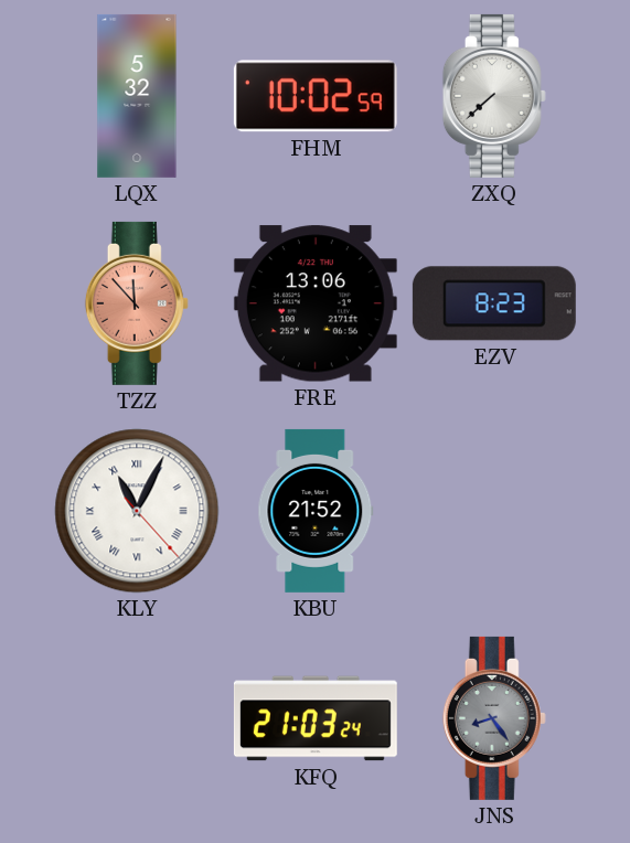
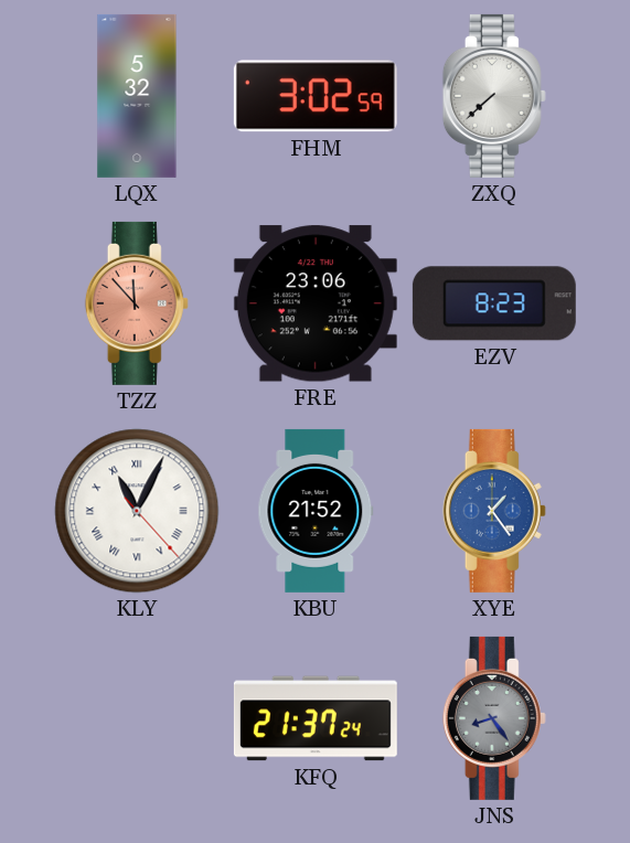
FHM: 10:02 -> 3:02
FRE: 13:06 -> 23:06
XYE: none -> 1:24
KFQ: 21:03 -> 21:37
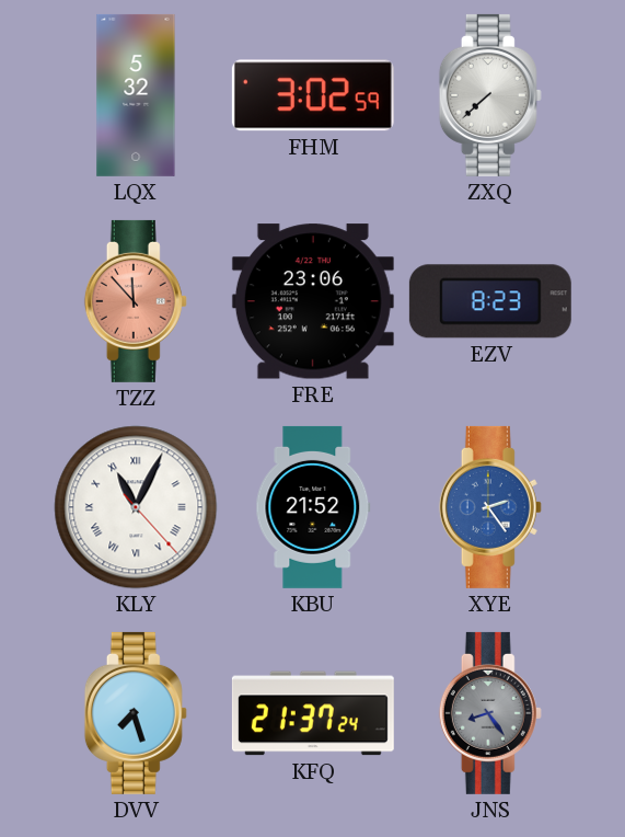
XYE: 1:24 -> 2:24
DVV: none -> 7:27
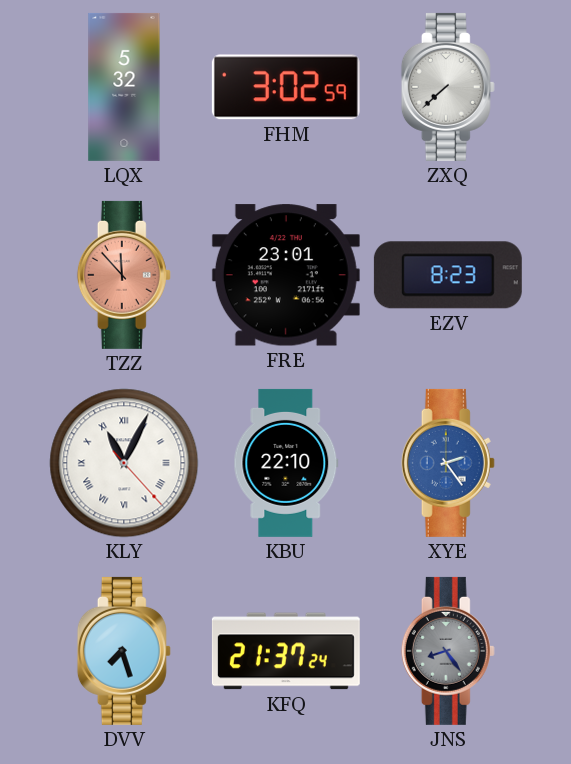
FRE: 23:06 -> 23:01
KBU: 21:52 -> 22:10
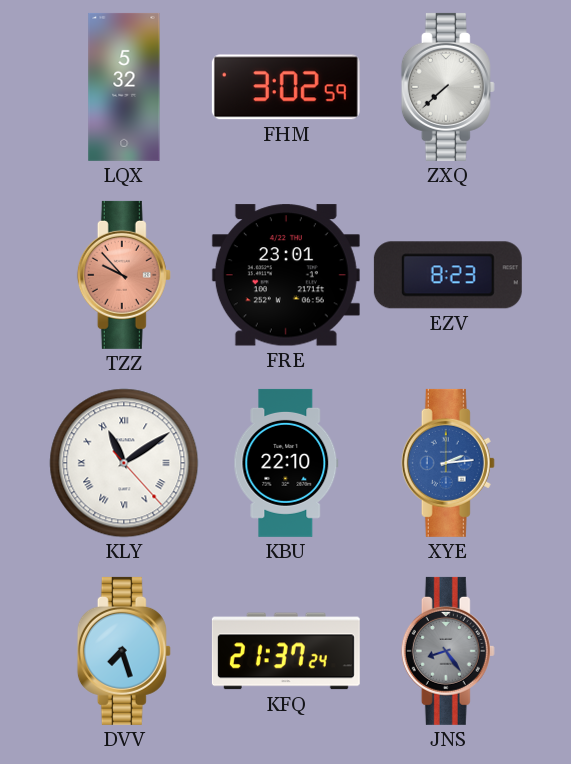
TZZ: 11:53 -> 9:53
KLY: 11:04 -> 11:09
XYE: 2:24 -> 2:14
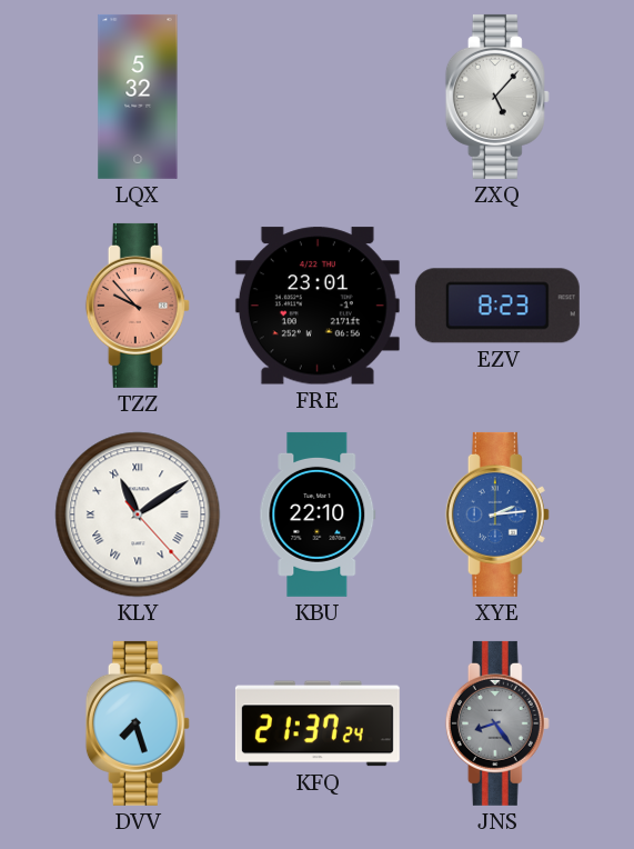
FHM: 3:02 -> none
ZXQ: 7:38 -> 5:07
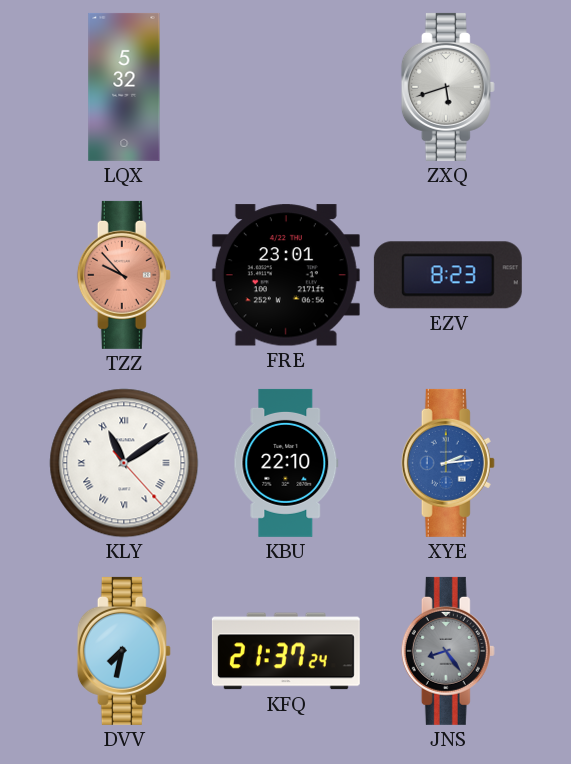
ZXQ: 5:07 -> 5:42
DVV: 7:27 -> 7:32
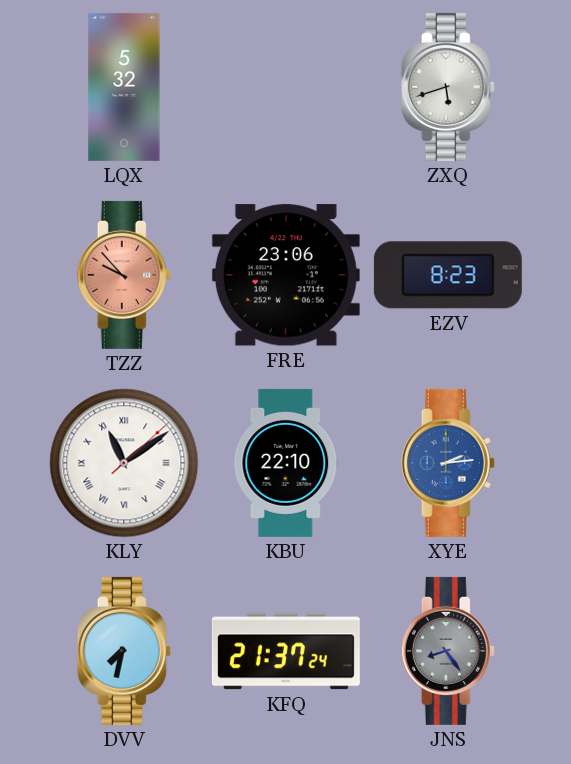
FRE: 23:01 -> 23:06
KLY: 11:09:23 -> 11:09:08
